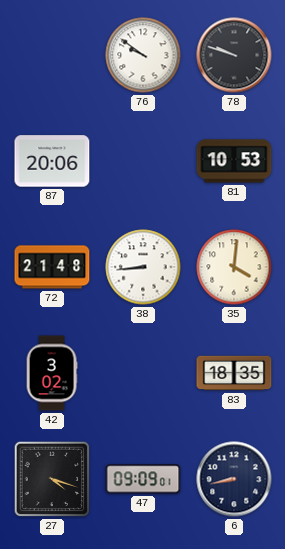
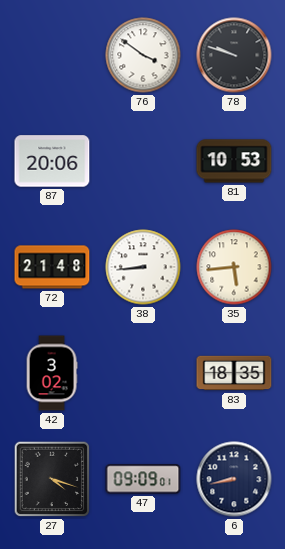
76: 9:51 -> 3:51
35: 4:01 -> 5:44
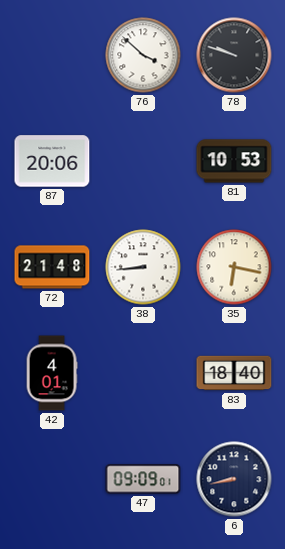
76: 3:51 -> 3:52
35: 5:44 -> 6:17
42: 3:02 -> 4:01
83: 18:35 -> 18:40
27: 4:18 -> none
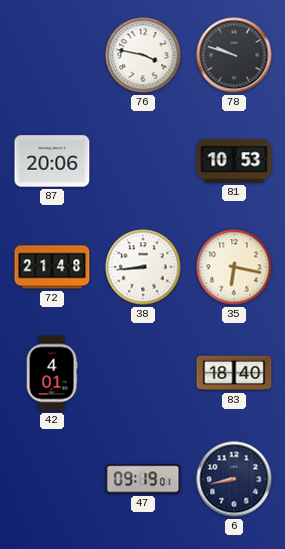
76: 3:52 -> 3:47
47: 09:09 -> 09:19
